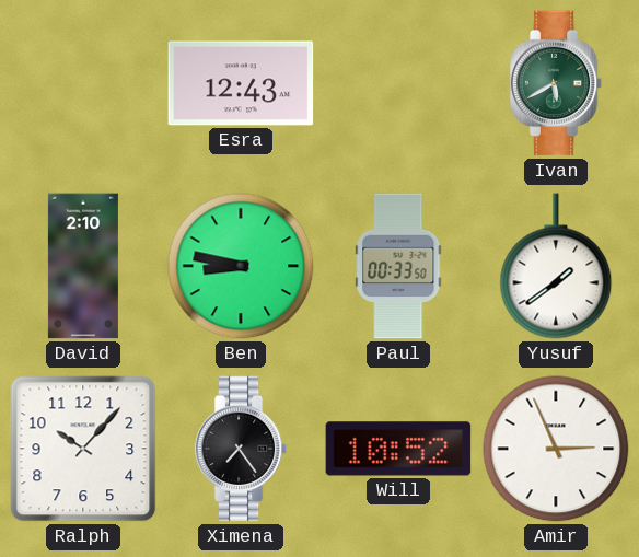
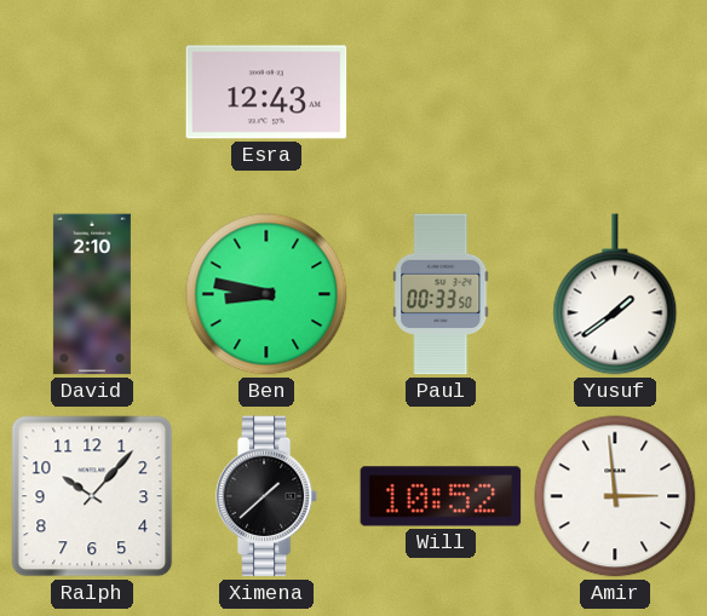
Ivan: 5:40 -> none
Ximena: 7:24 -> 1:38
Amir: 2:56 -> 2:59
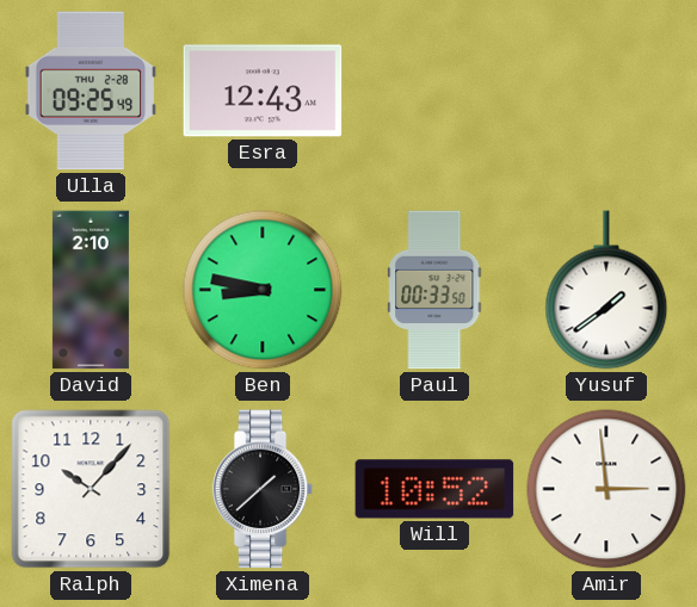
Ulla: none -> 09:25
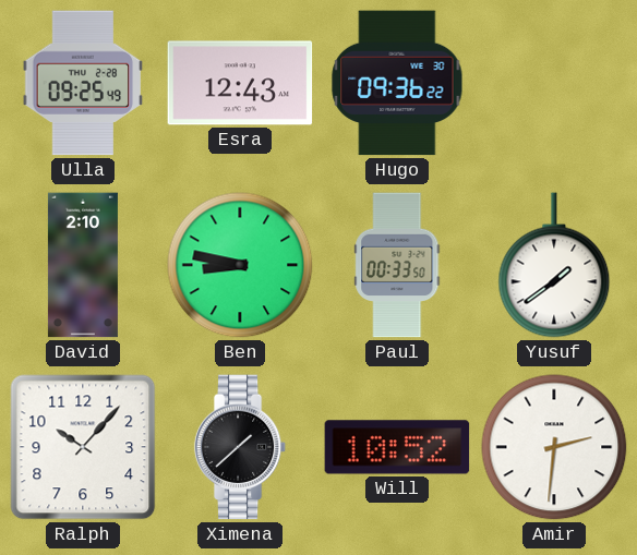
Hugo: none -> 09:36
Amir: 2:59 -> 2:31
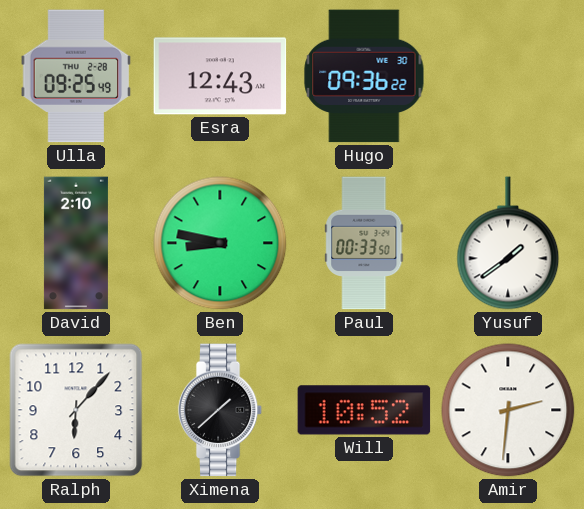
Ralph: 10:07 -> 6:07
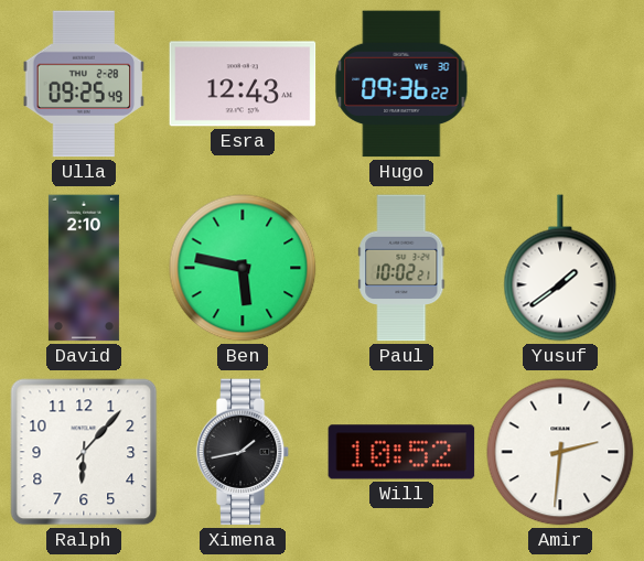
Ben: 8:47 -> 5:47
Paul: 00:33 -> 10:02
Ximena: 1:38 -> 1:43
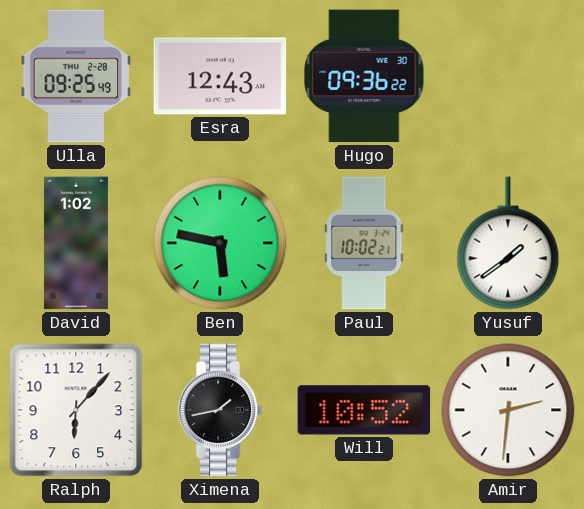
David: 2:10 -> 1:02
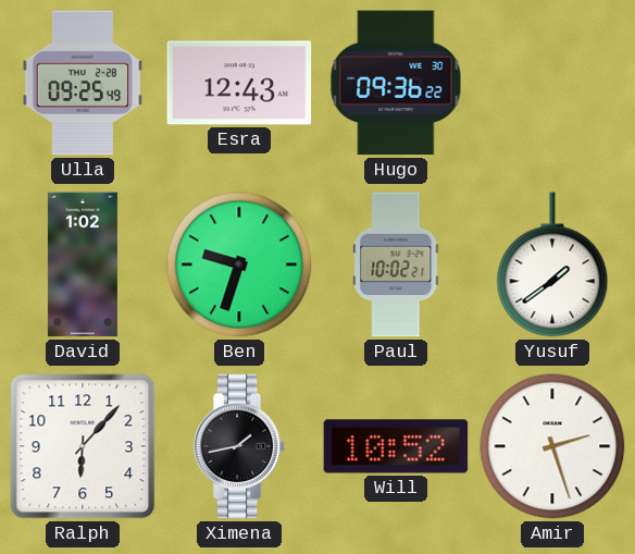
Ben: 5:47 -> 9:33
Amir: 2:31 -> 2:27
